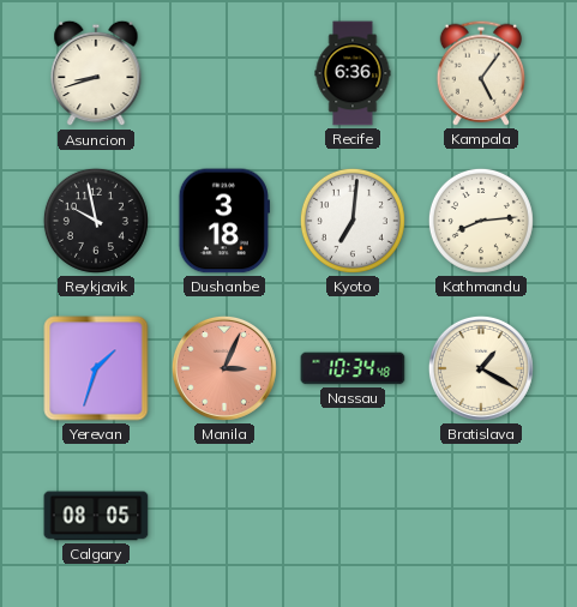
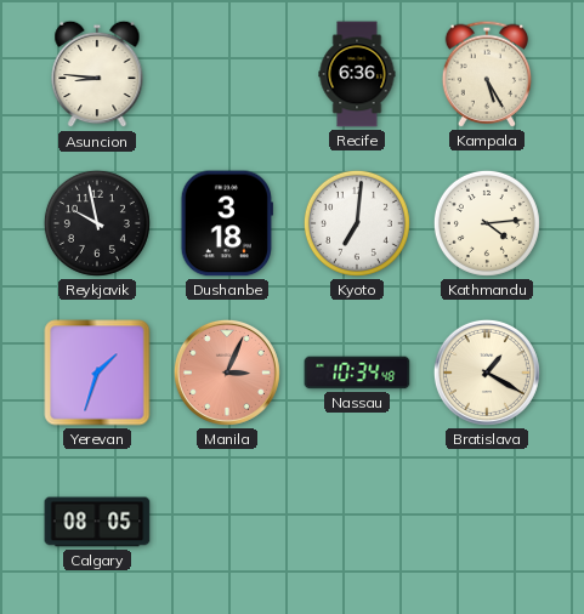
Asuncion: 8:42 -> 8:46
Kampala: 5:06 -> 5:25
Kathmandu: 8:14 -> 4:14
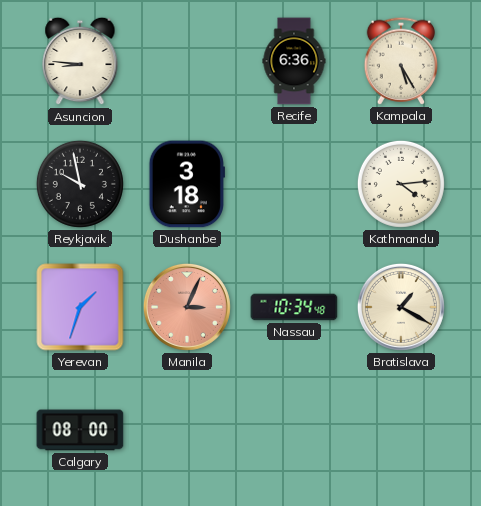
Kyoto: 7:01 -> none
Calgary: 08:05 -> 08:00
